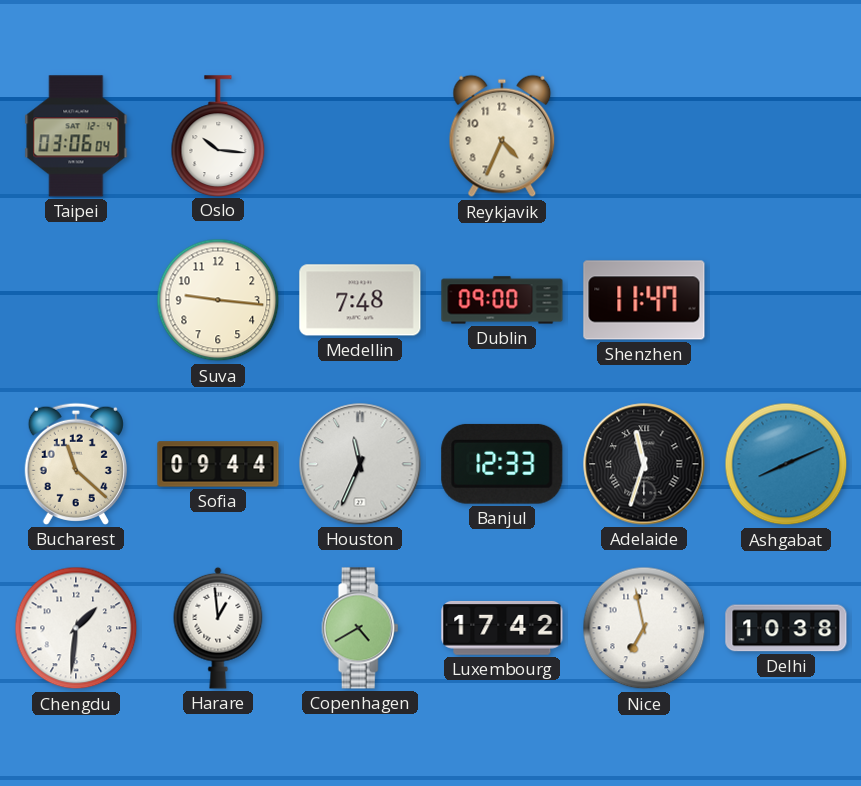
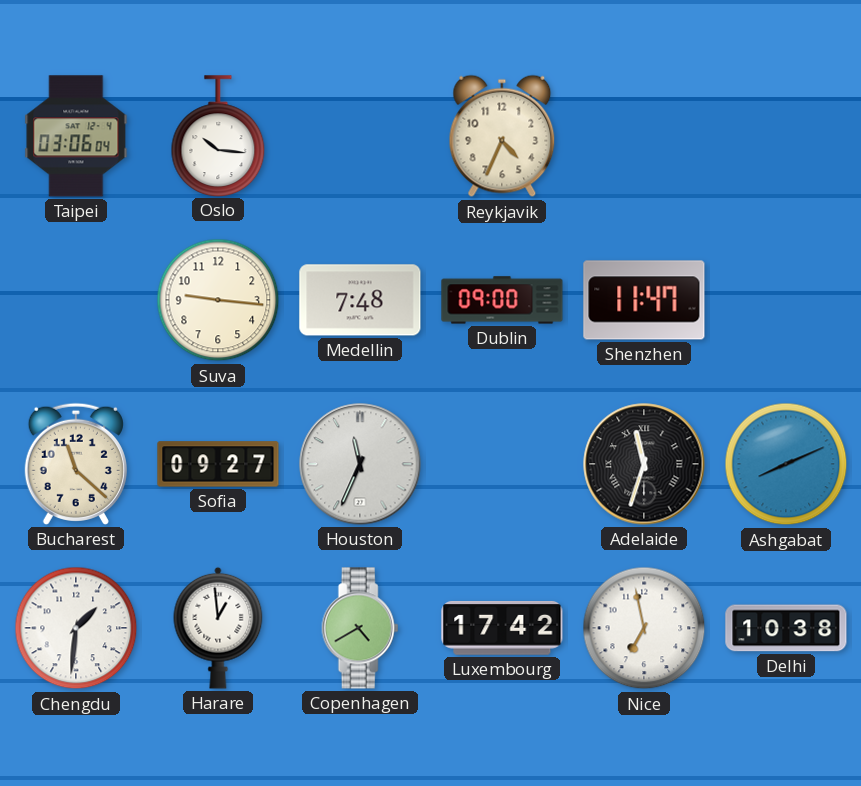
Sofia: 09:44 -> 09:27
Banjul: 12:33 -> none
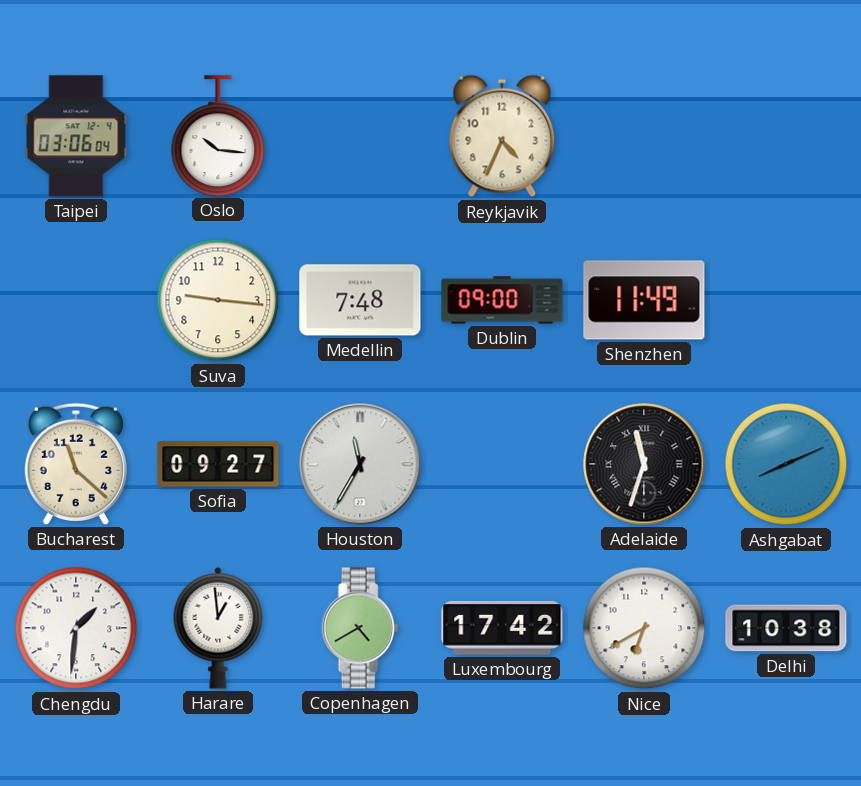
Shenzhen: 11:47 -> 11:49
Houston: 11:34 -> 11:35
Nice: 6:58 -> 6:40
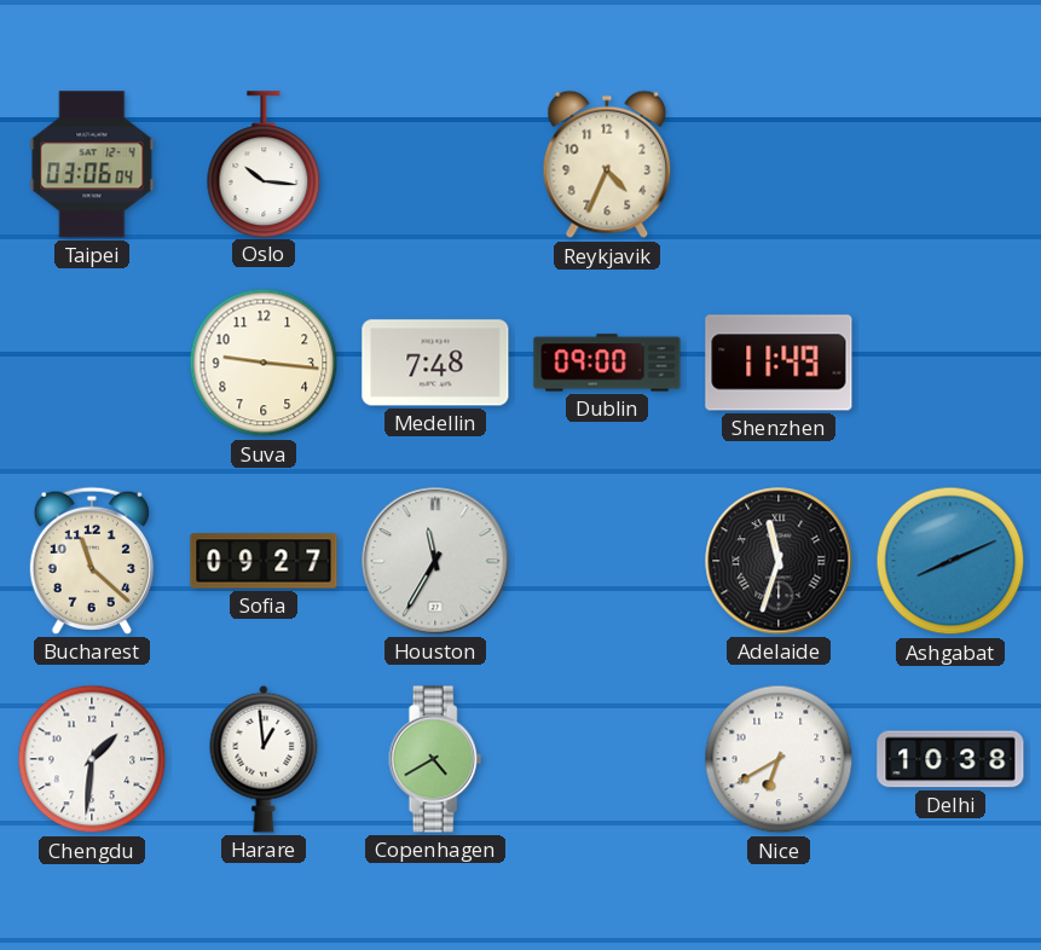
Luxembourg: 17:42 -> none
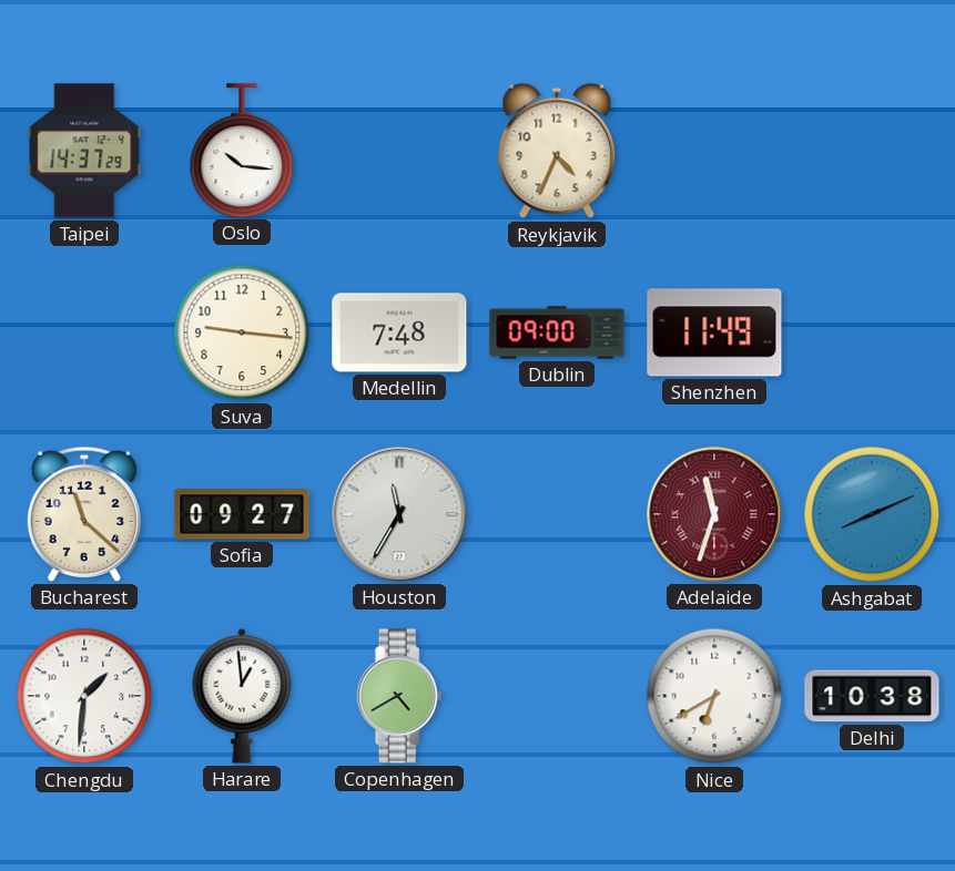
Taipei: 03:06 -> 14:37
Adelaide dial: black -> burgundy
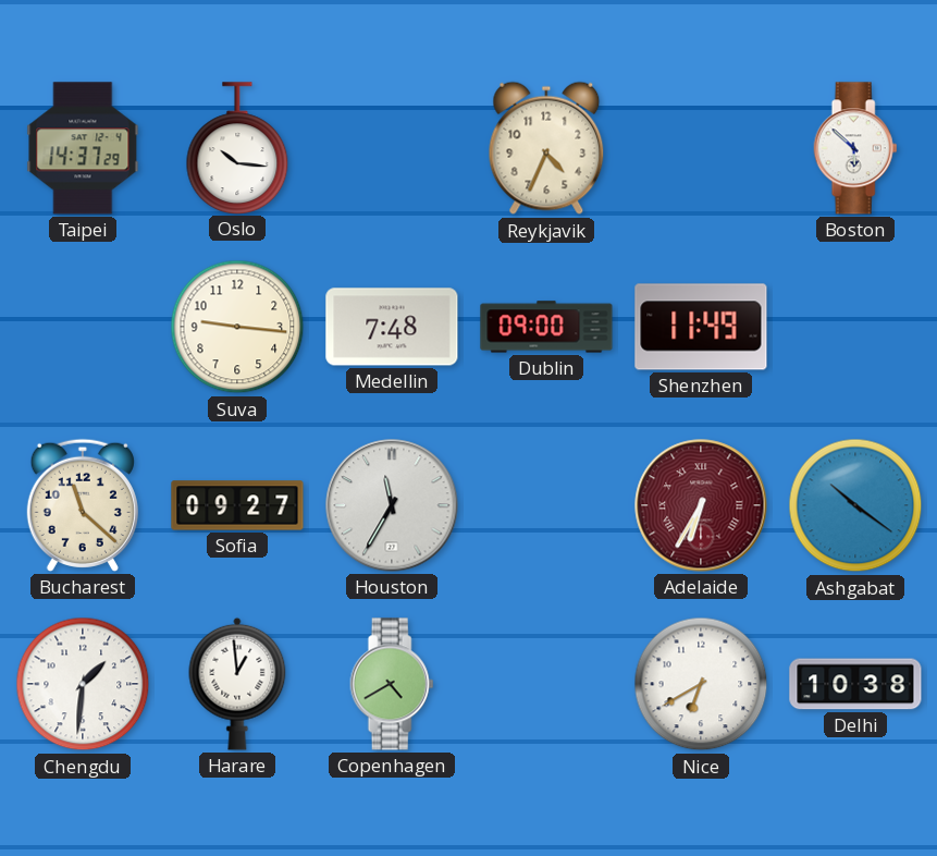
Boston: none -> 5:52
Adelaide: 11:33 -> 6:35
Ashgabat: 8:11 -> 10:21
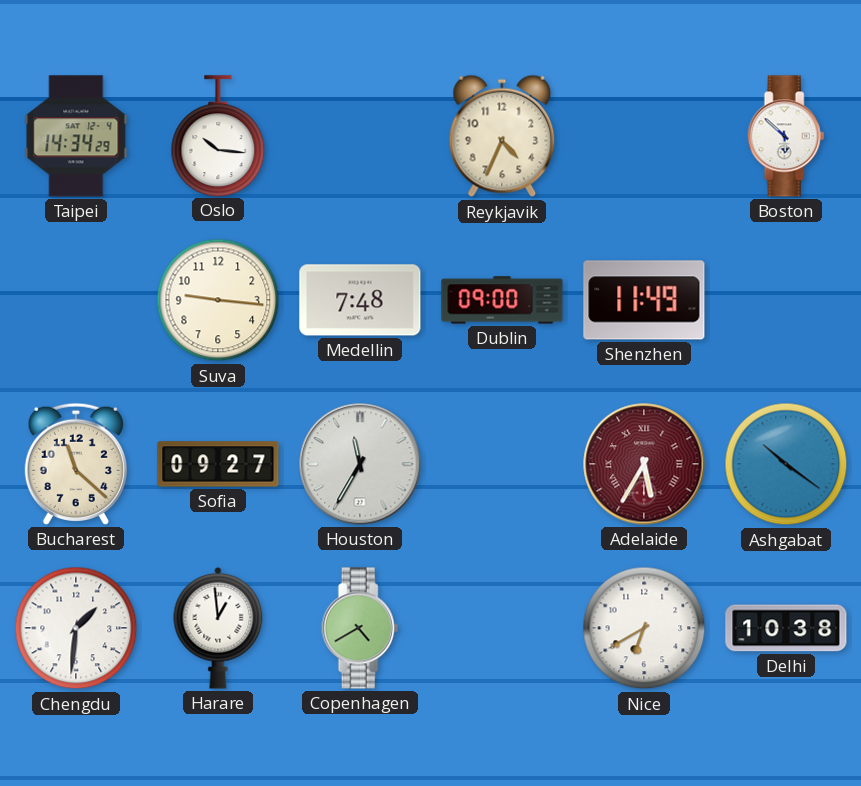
Taipei: 14:37 -> 14:34
Adelaide: 6:35 -> 5:35
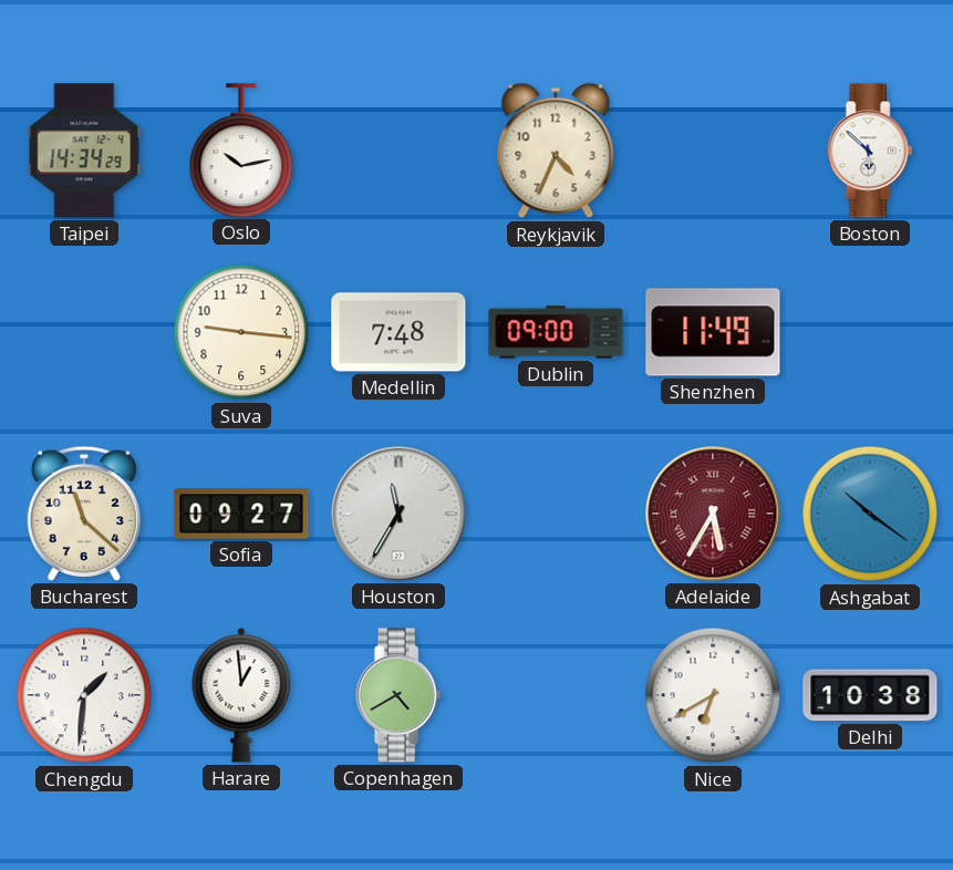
Oslo: 10:16 -> 10:13
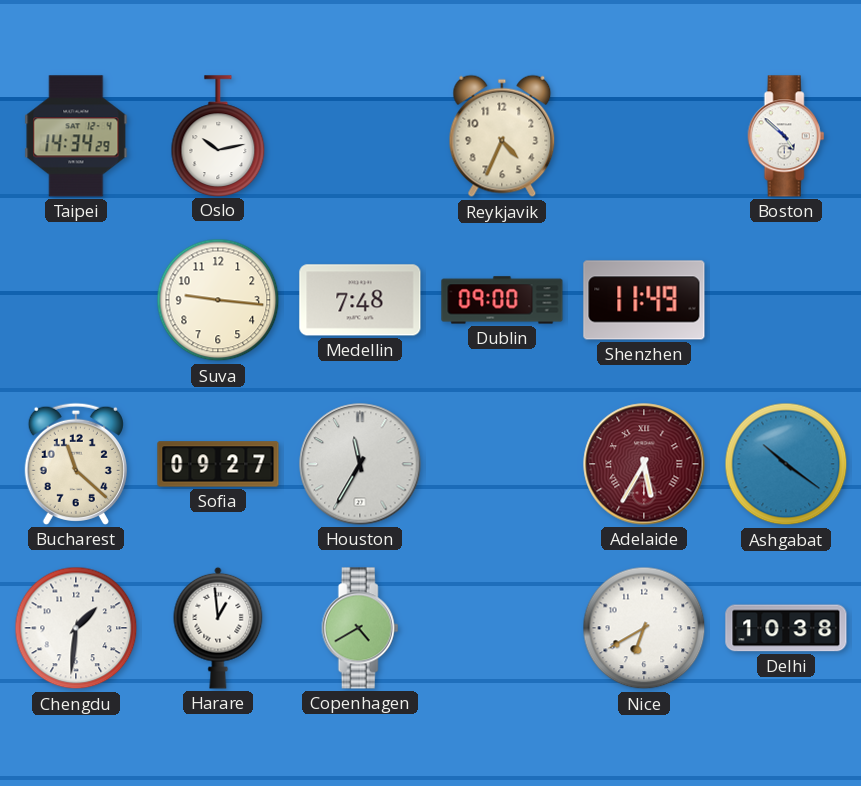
Boston: 5:52 -> 4:52
